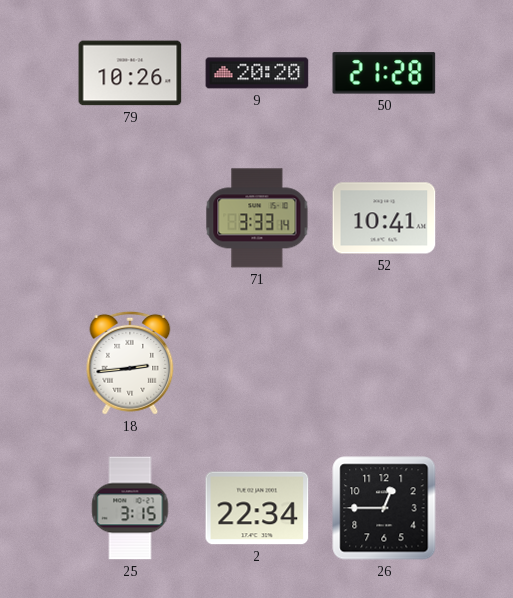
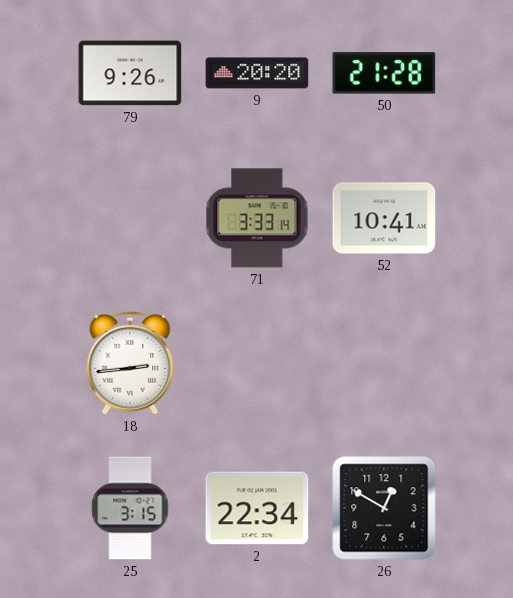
79: 10:26 -> 9:26
26: 12:45 -> 12:50
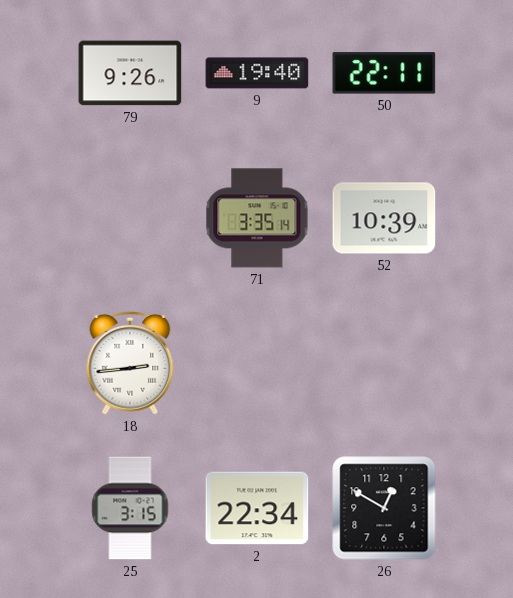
9: 20:20 -> 19:40
50: 21:28 -> 22:11
71: 3:33 -> 3:35
52: 10:41 -> 10:39
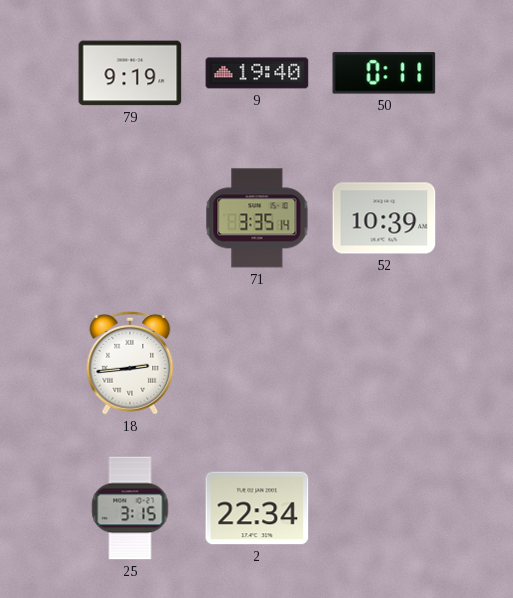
79: 9:26 -> 9:19
50: 22:11 -> 0:11
26: 12:50 -> none
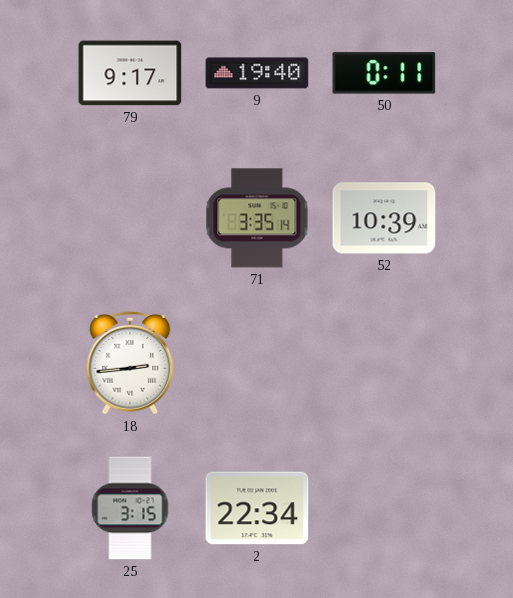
79: 9:19 -> 9:17
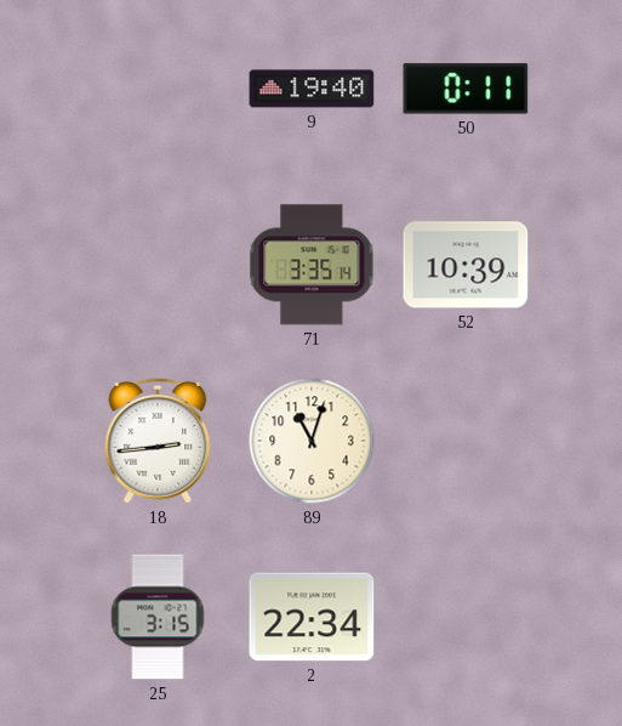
79: 9:17 -> none
89: none -> 11:03
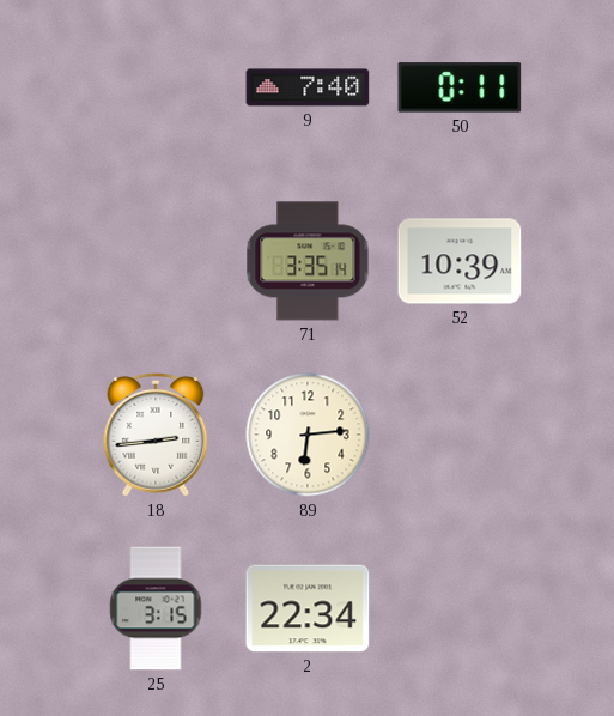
9: 19:40 -> 7:40
89: 11:03 -> 6:14
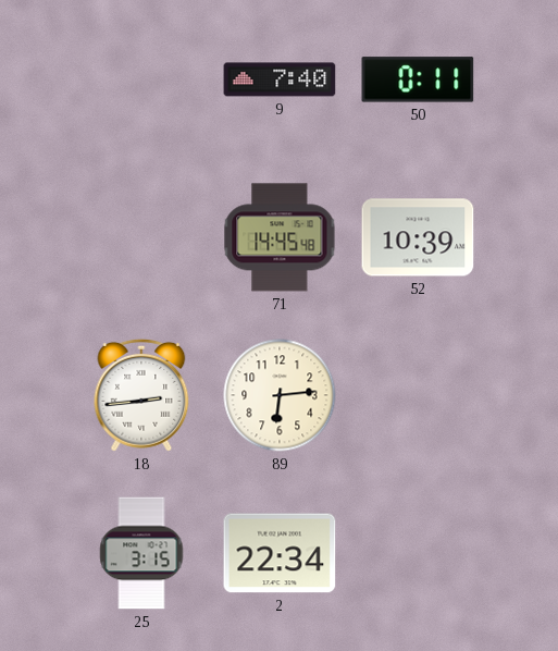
71: 3:35 -> 14:45
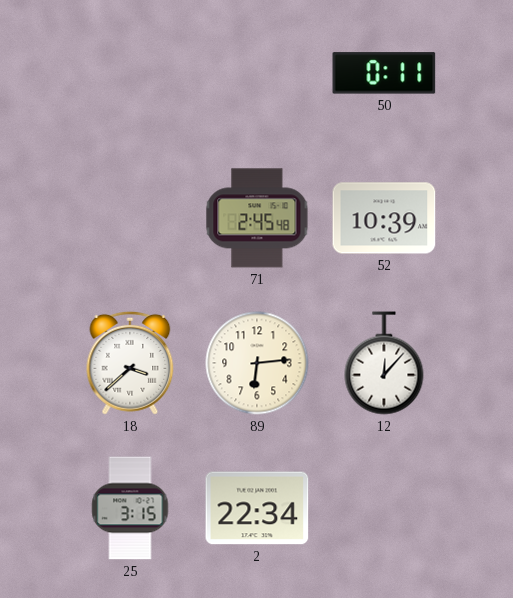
9: 7:40 -> none
71: 14:45 -> 2:45
18: 2:44 -> 3:38
12: none -> 12:07
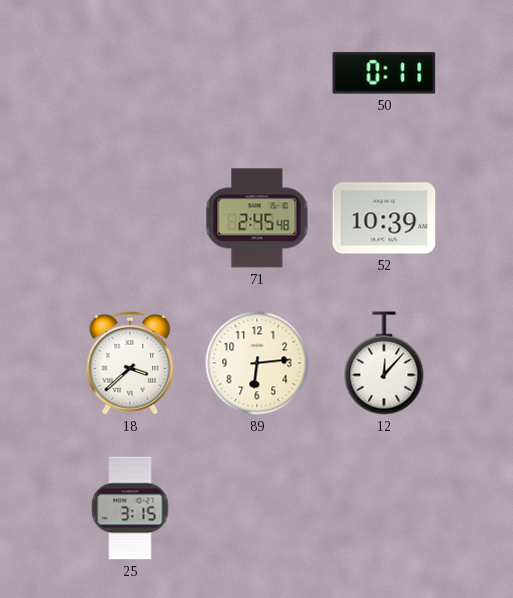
2: 22:34 -> none
